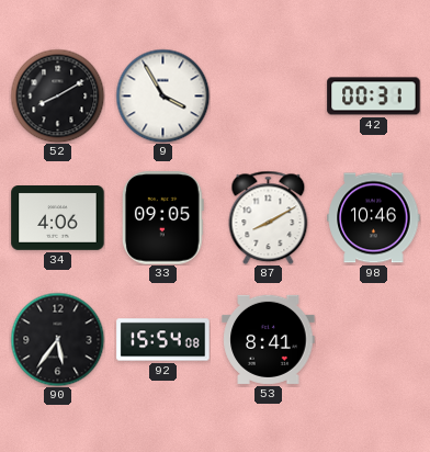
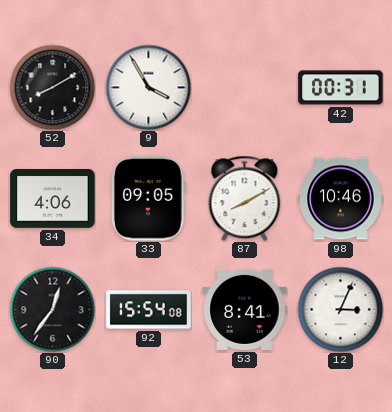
90: 5:36 -> 12:36
12: none -> 3:04
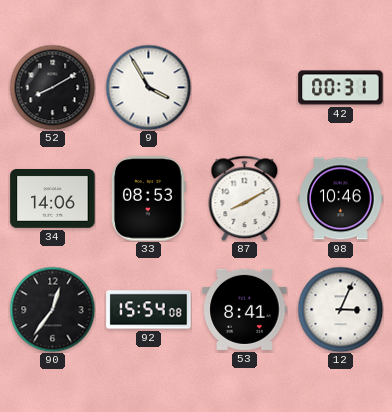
34: 4:06 -> 14:06
33: 09:05 -> 08:53
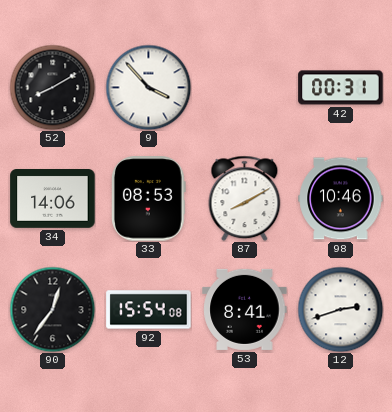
9: 3:55 -> 3:53
12: 3:04 -> 2:42
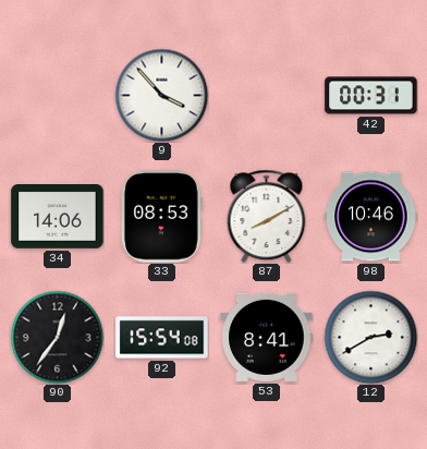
52: 8:10 -> none
12: 2:42 -> 2:40
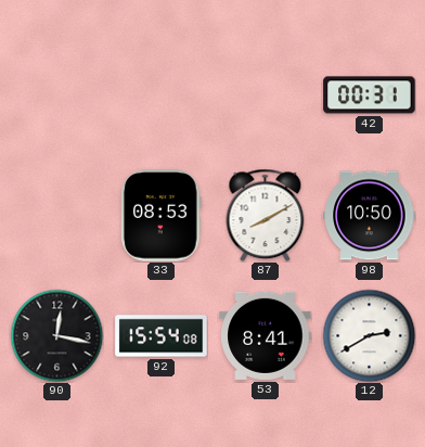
9: 3:53 -> none
34: 14:06 -> none
98: 10:46 -> 10:50
90: 12:36 -> 12:17
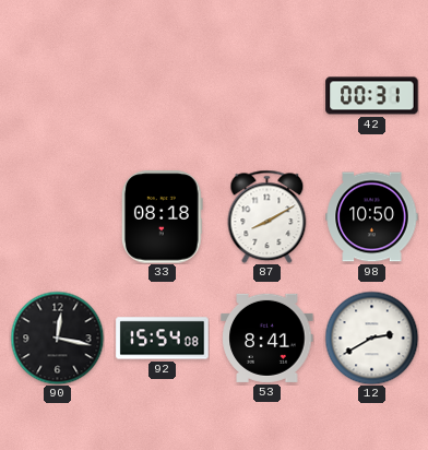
33: 08:53 -> 08:18
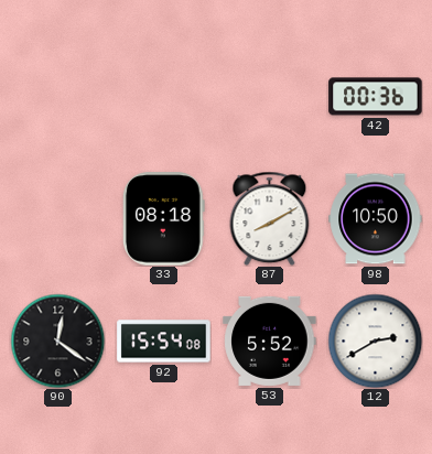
42: 00:31 -> 00:36
90: 12:17 -> 12:21
53: 8:41 -> 5:52
